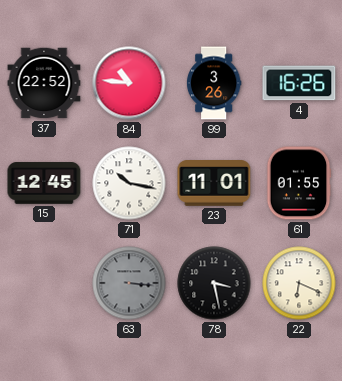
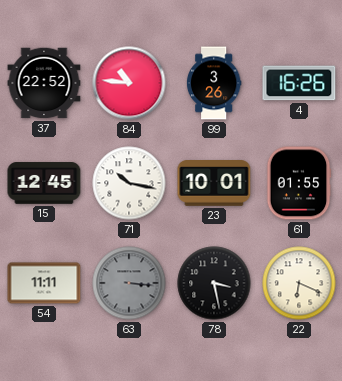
23: 11:01 -> 10:01
54: none -> 11:11
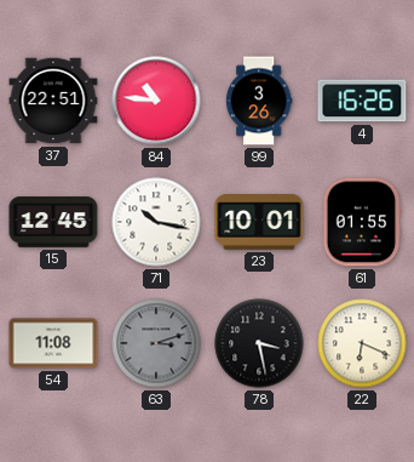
37: 22:52 -> 22:51
54: 11:11 -> 11:08
63: 3:16 -> 3:12
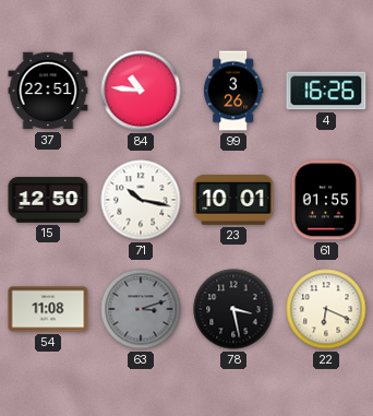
15: 12:45 -> 12:50
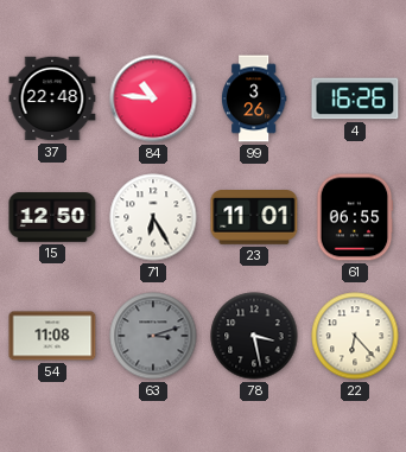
37: 22:51 -> 22:48
71: 10:17 -> 6:25
23: 10:01 -> 11:01
61: 01:55 -> 06:55
22: 6:19 -> 6:23
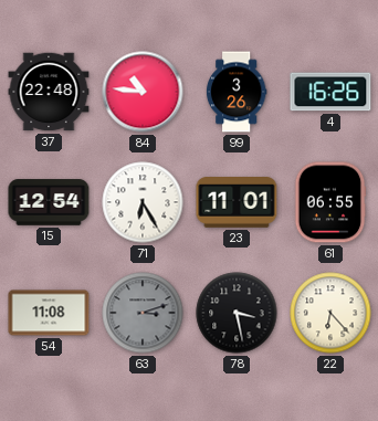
15: 12:50 -> 12:54
